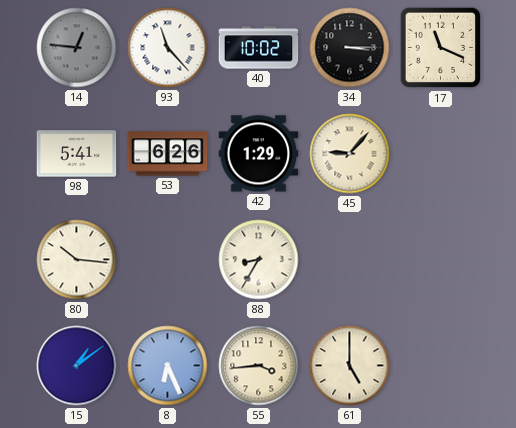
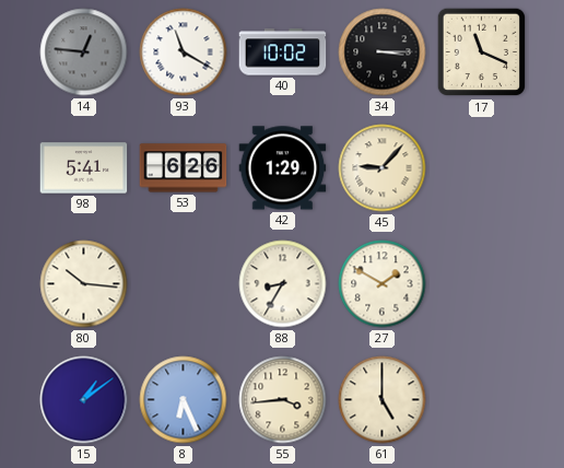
93: 11:23 -> 11:20
27: none -> 1:50
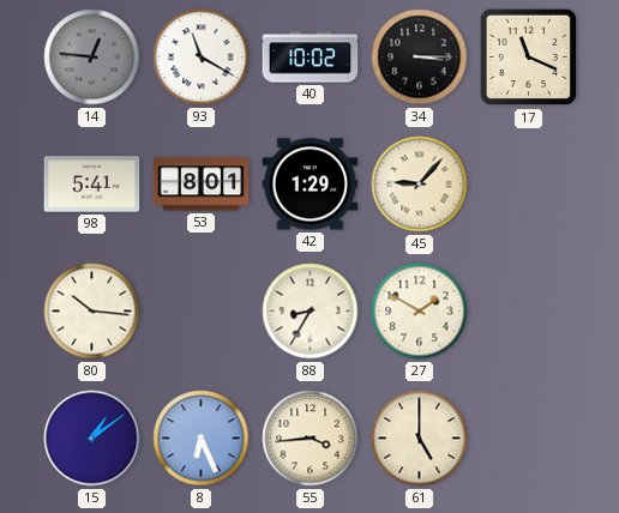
53: 6:26 -> 8:01
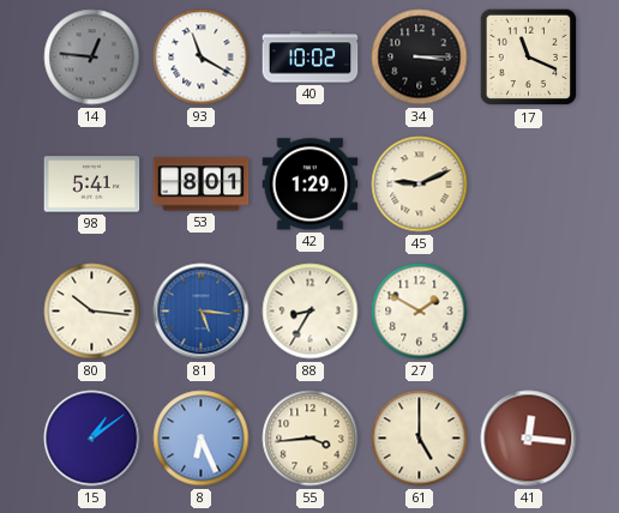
45: 9:07 -> 9:11
81: none -> 5:16
41: none -> 12:16
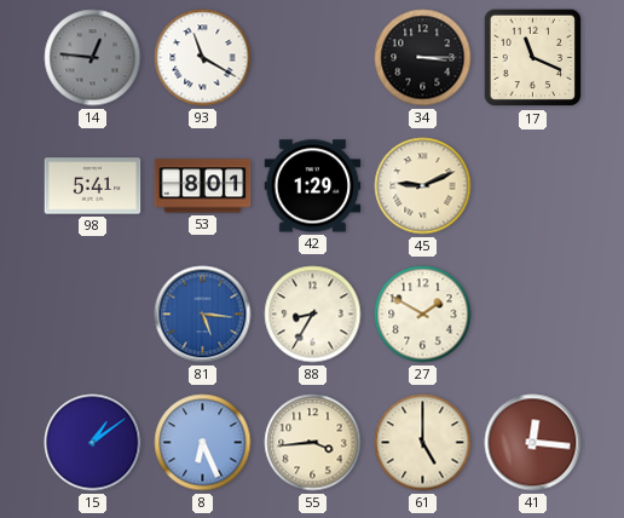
40: 10:02 -> none
80: 10:16 -> none
